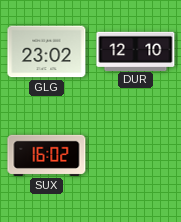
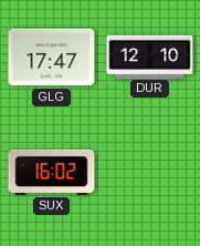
GLG: 23:02 -> 17:47
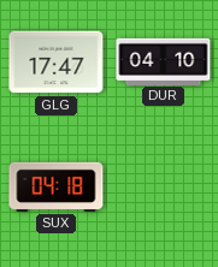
DUR: 12:10 -> 04:10
SUX: 16:02 -> 04:18
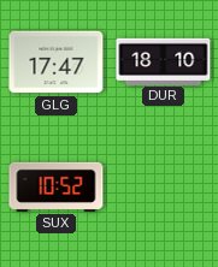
DUR: 04:10 -> 18:10
SUX: 04:18 -> 10:52
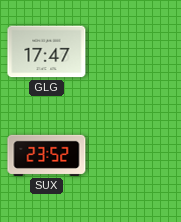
DUR: 18:10 -> none
SUX: 10:52 -> 23:52
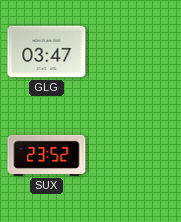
GLG: 17:47 -> 03:47
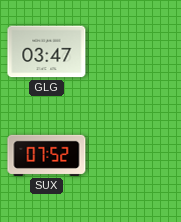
SUX: 23:52 -> 07:52
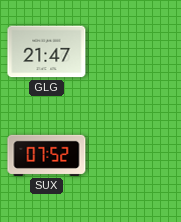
GLG: 03:47 -> 21:47
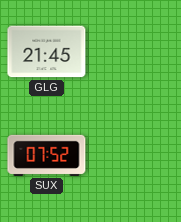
GLG: 21:47 -> 21:45
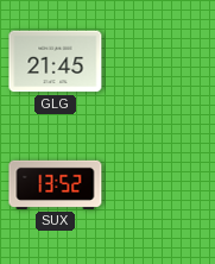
SUX: 07:52 -> 13:52
